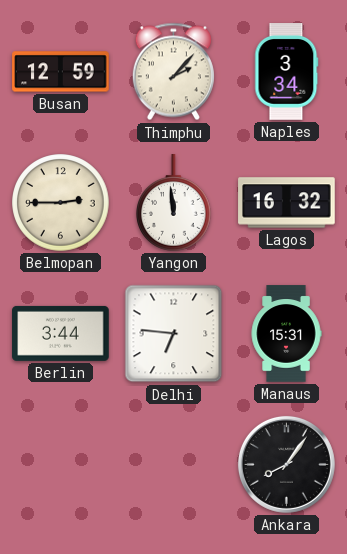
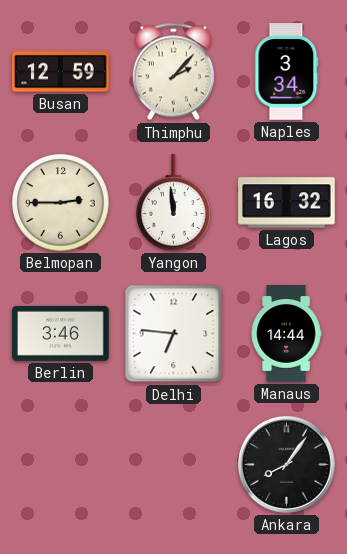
Berlin: 3:44 -> 3:46
Manaus: 15:31 -> 14:44
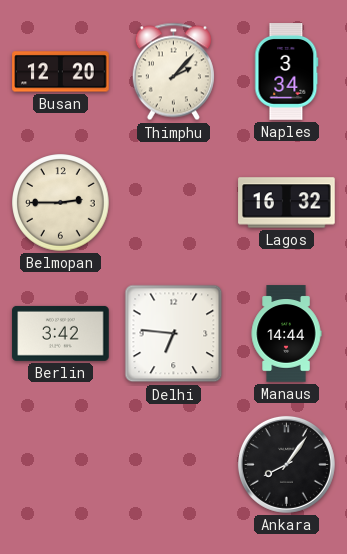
Busan: 12:59 -> 12:20
Yangon: 11:59 -> none
Berlin: 3:46 -> 3:42
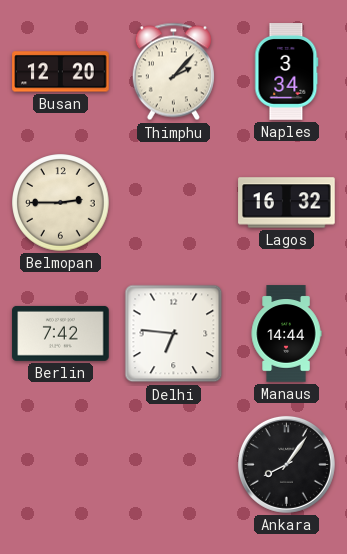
Berlin: 3:42 -> 7:42
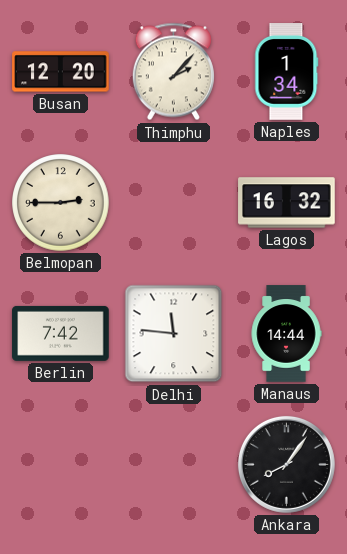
Naples: 3:34 -> 1:34
Delhi: 6:46 -> 11:46
